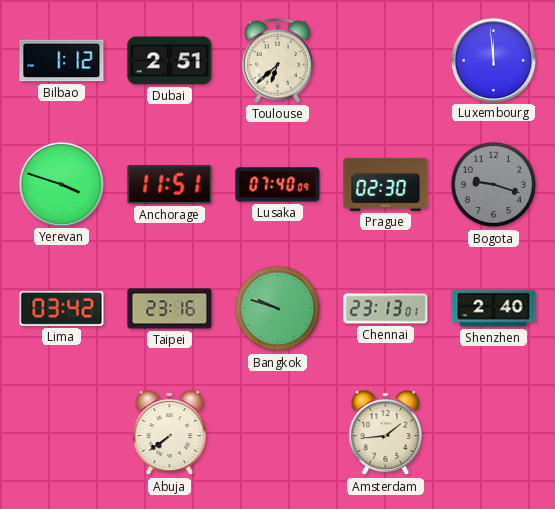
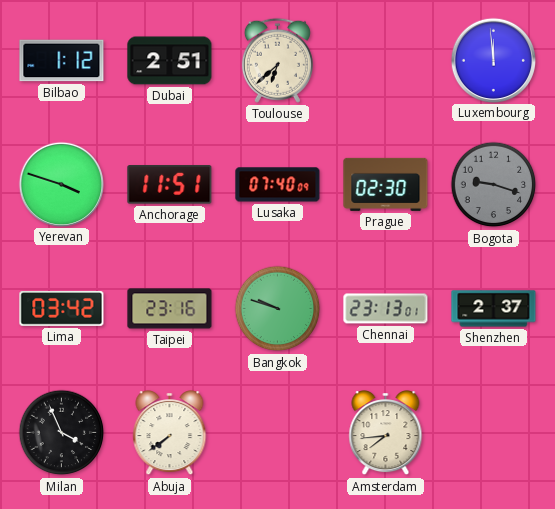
Shenzhen: 2:40 -> 2:37
Milan: none -> 3:56
Amsterdam: 1:44 -> 7:44
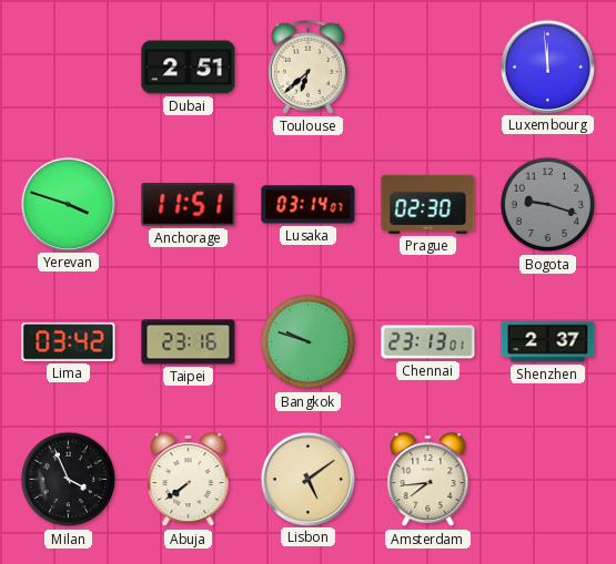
Bilbao: 1:12 -> none
Lusaka: 07:40 -> 03:14
Lisbon: none -> 5:09
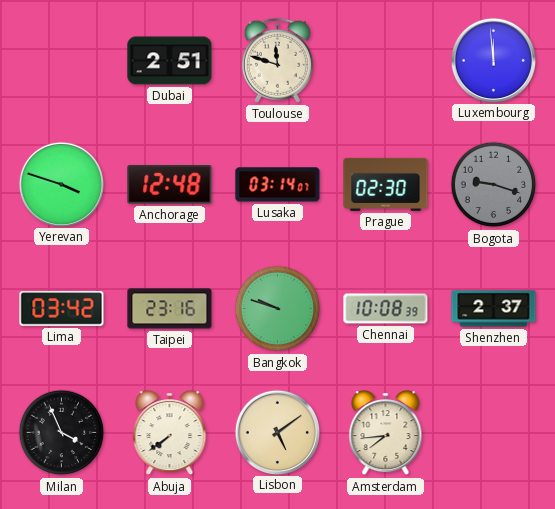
Toulouse: 6:38 -> 11:48
Anchorage: 11:51 -> 12:48
Chennai: 23:13 -> 10:08
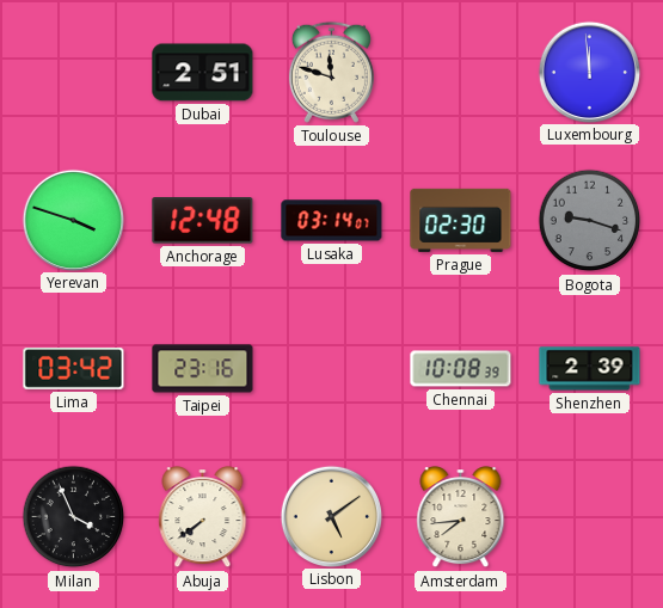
Bangkok: 9:48 -> none
Shenzhen: 2:37 -> 2:39
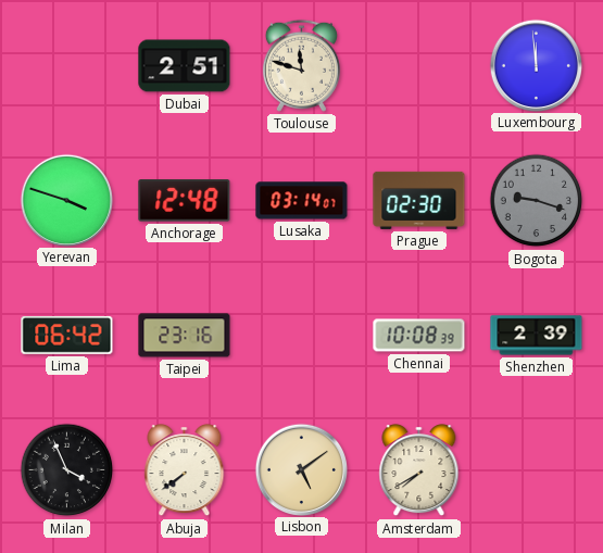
Lima: 03:42 -> 06:42
Amsterdam: 7:44 -> 7:40
